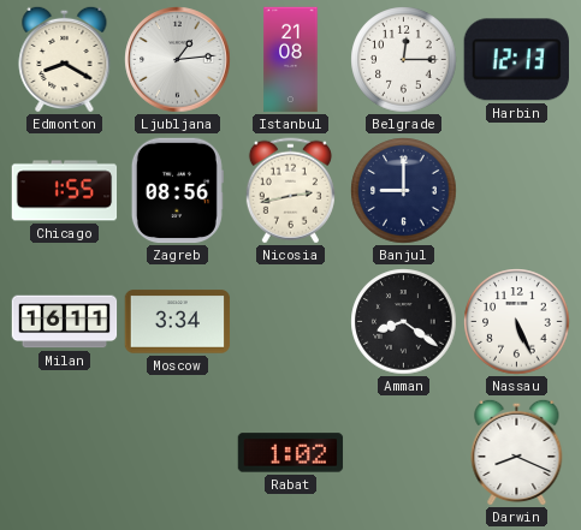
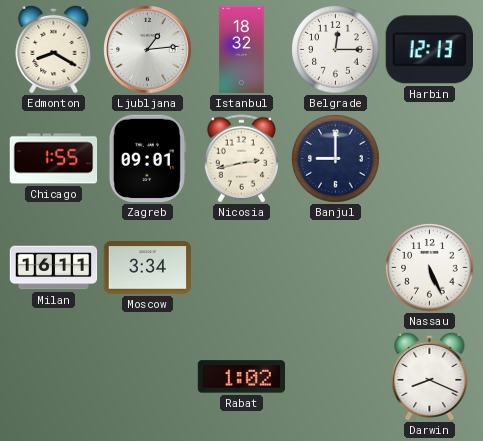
Istanbul: 21:08 -> 18:32
Zagreb: 08:56 -> 09:01
Amman: 8:21 -> none
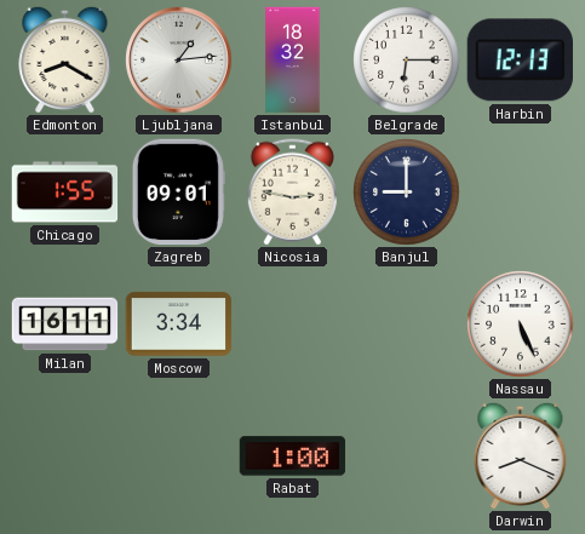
Belgrade: 12:15 -> 6:15
Nicosia: 2:43 -> 2:47
Rabat: 1:02 -> 1:00
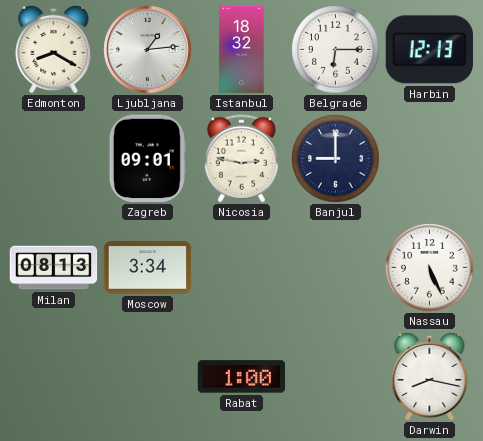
Chicago: 1:55 -> none
Milan: 16:11 -> 08:13
Darwin: 8:19 -> 8:17
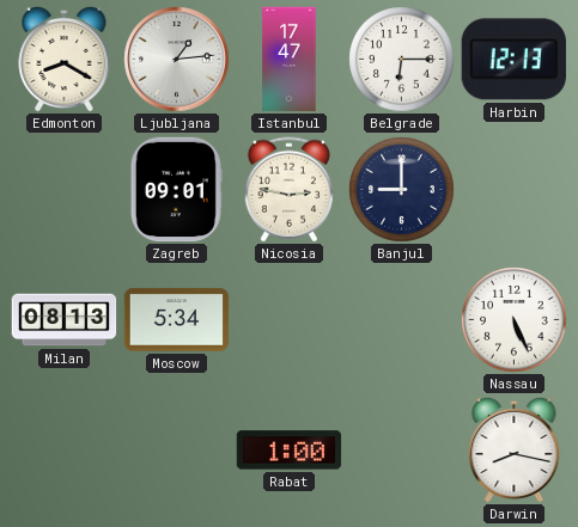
Istanbul: 18:32 -> 17:47
Moscow: 3:34 -> 5:34
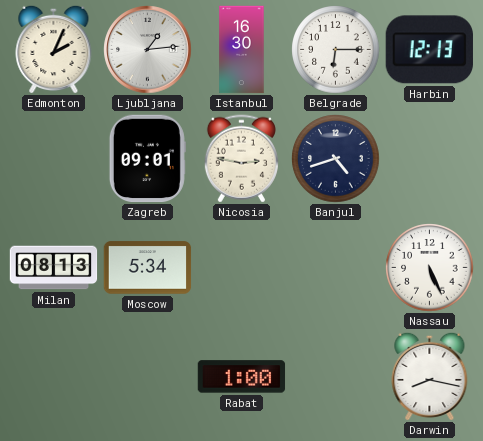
Edmonton: 8:20 -> 2:04
Istanbul: 17:47 -> 16:30
Banjul: 9:00 -> 4:42
